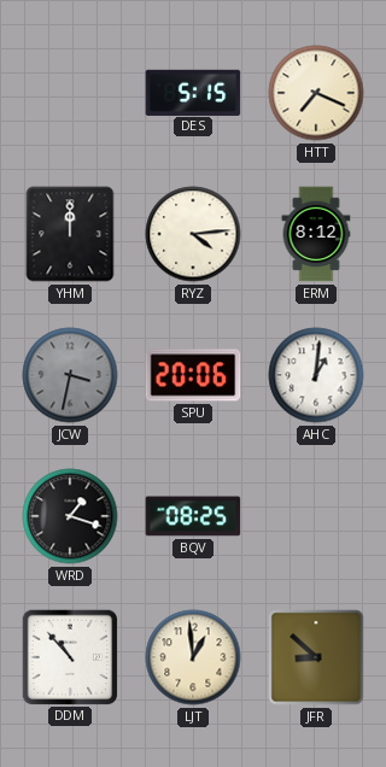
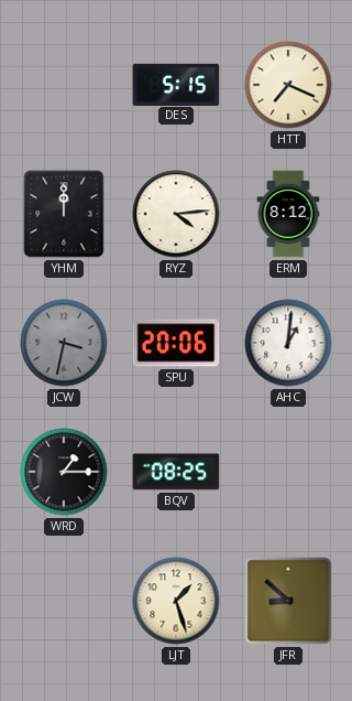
WRD: 1:18 -> 1:15
DDM: 10:53 -> none
LJT: 12:59 -> 1:27
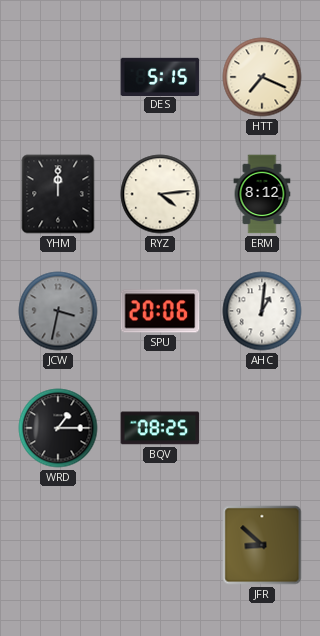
LJT: 1:27 -> none
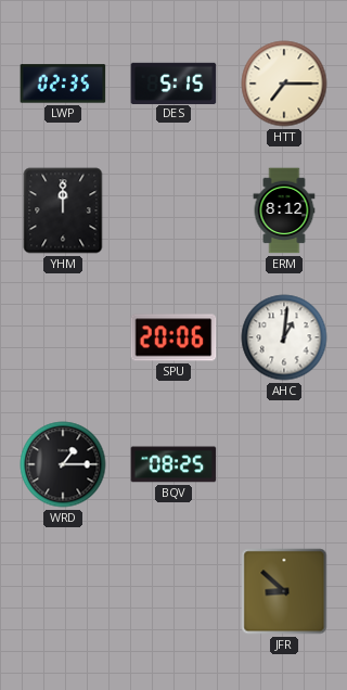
LWP: none -> 02:35
HTT: 7:19 -> 7:15
RYZ: 4:14 -> none
JCW: 3:32 -> none
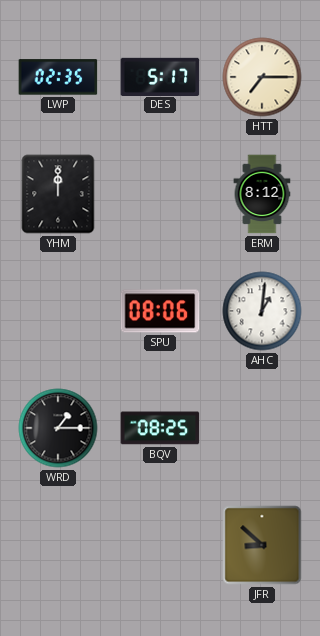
DES: 5:15 -> 5:17
SPU: 20:06 -> 08:06
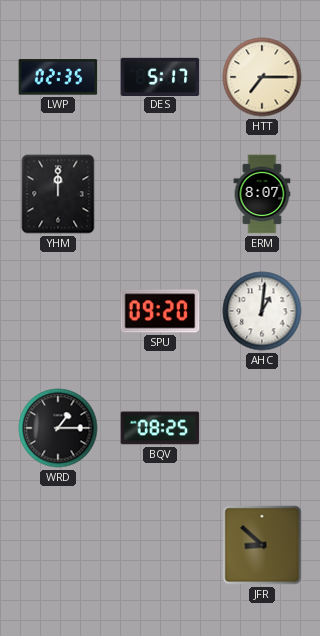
ERM: 8:12 -> 8:07
SPU: 08:06 -> 09:20
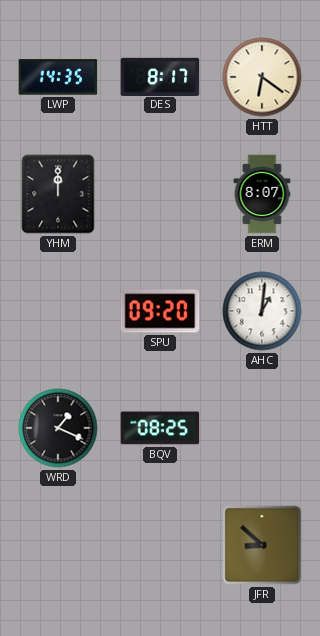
LWP: 02:35 -> 14:35
DES: 5:17 -> 8:17
HTT: 7:15 -> 6:21
WRD: 1:15 -> 1:19
